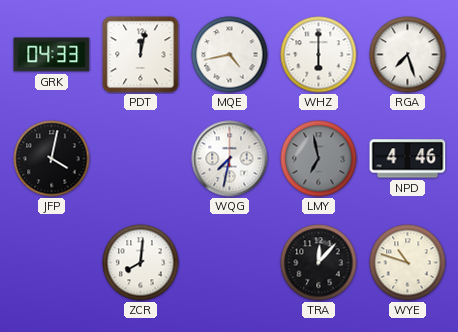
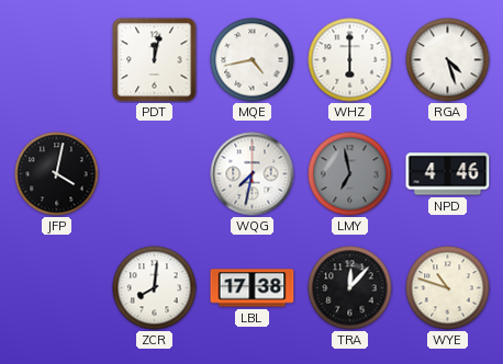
GRK: 04:33 -> none
RGA: 7:27 -> 4:27
LBL: none -> 17:38
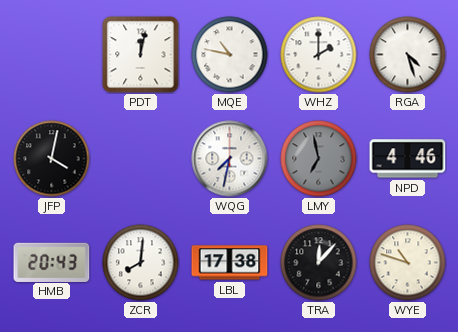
MQE: 4:43 -> 10:47
WHZ: 6:00 -> 2:00
HMB: none -> 20:43
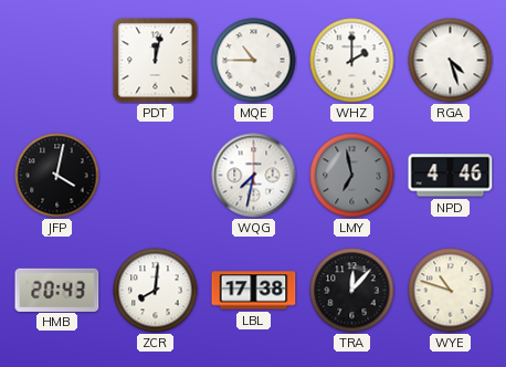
MQE: 10:47 -> 10:45
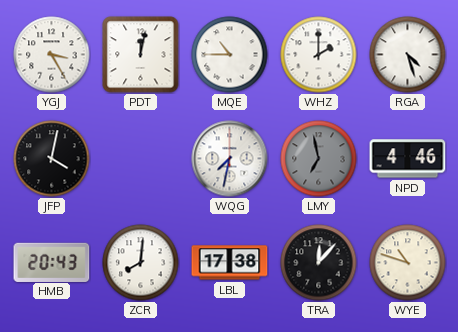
YGJ: none -> 3:25
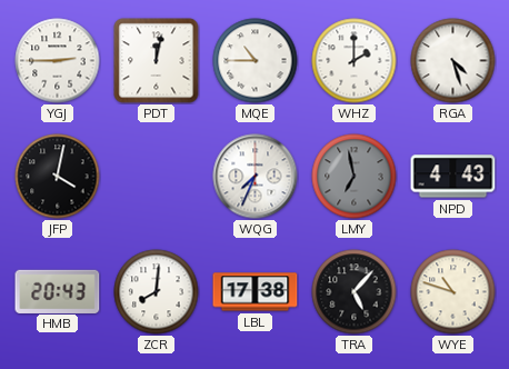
YGJ: 3:25 -> 2:45
WQG: 7:32 -> 7:34
NPD: 4:46 -> 4:43
TRA: 12:07 -> 5:07
